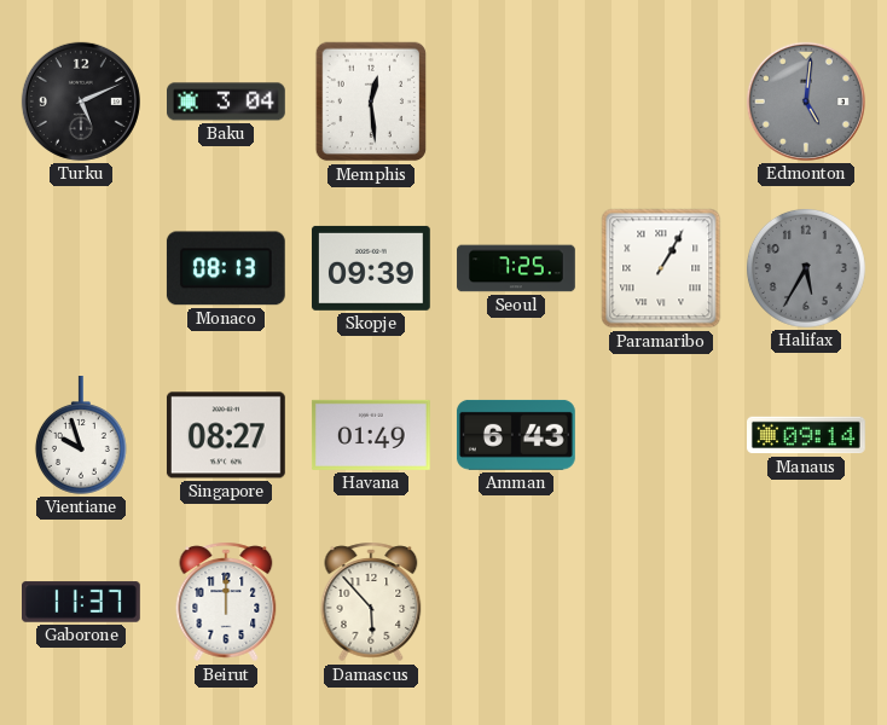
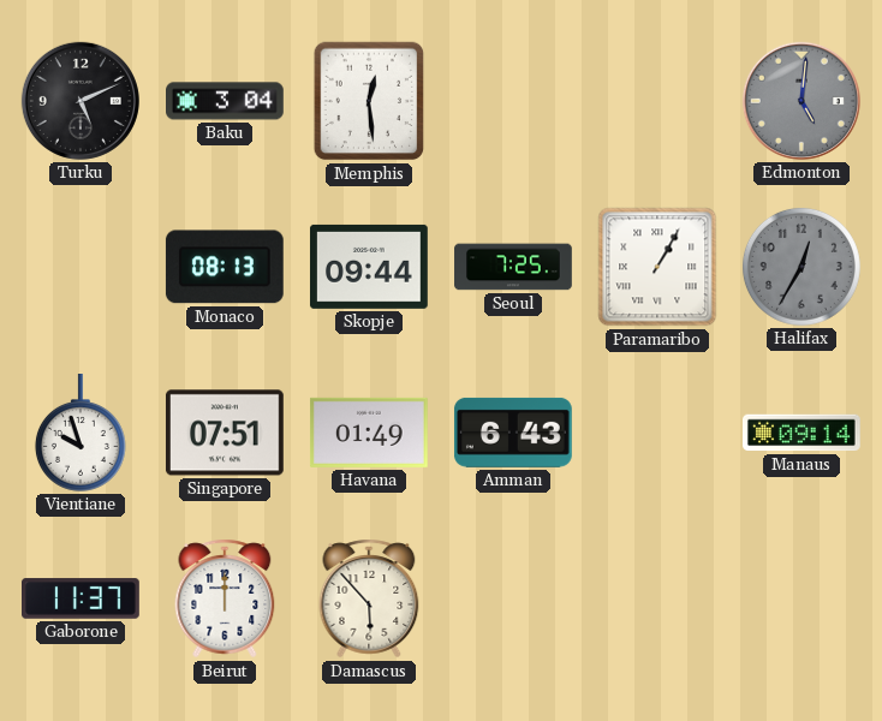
Skopje: 09:39 -> 09:44
Halifax: 5:35 -> 12:35
Singapore: 08:27 -> 07:51
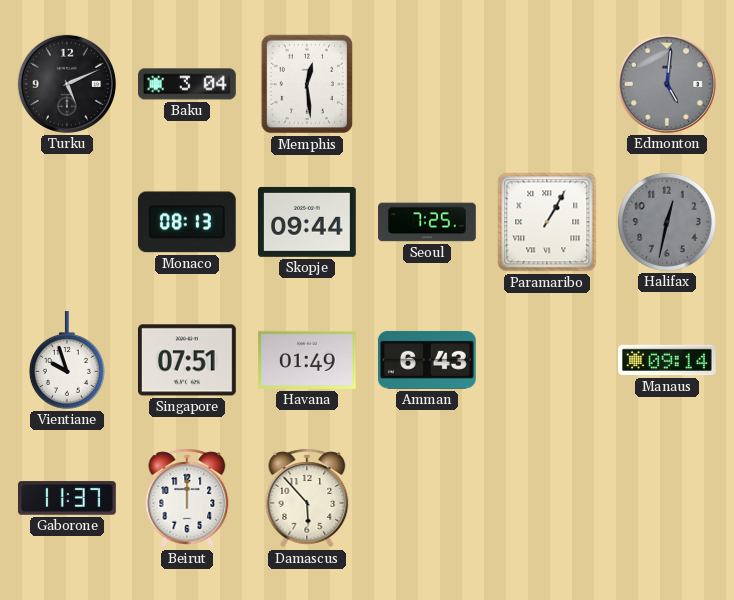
Halifax: 12:35 -> 12:32
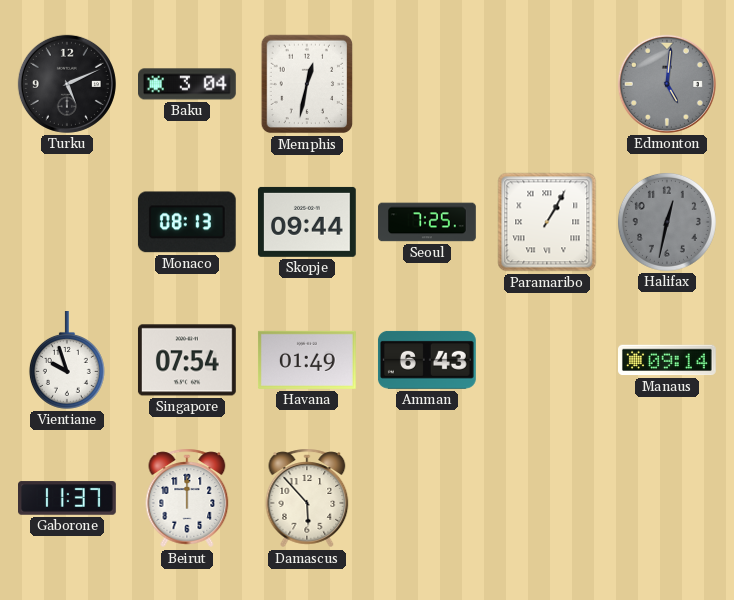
Memphis: 12:29 -> 12:32
Singapore: 07:51 -> 07:54
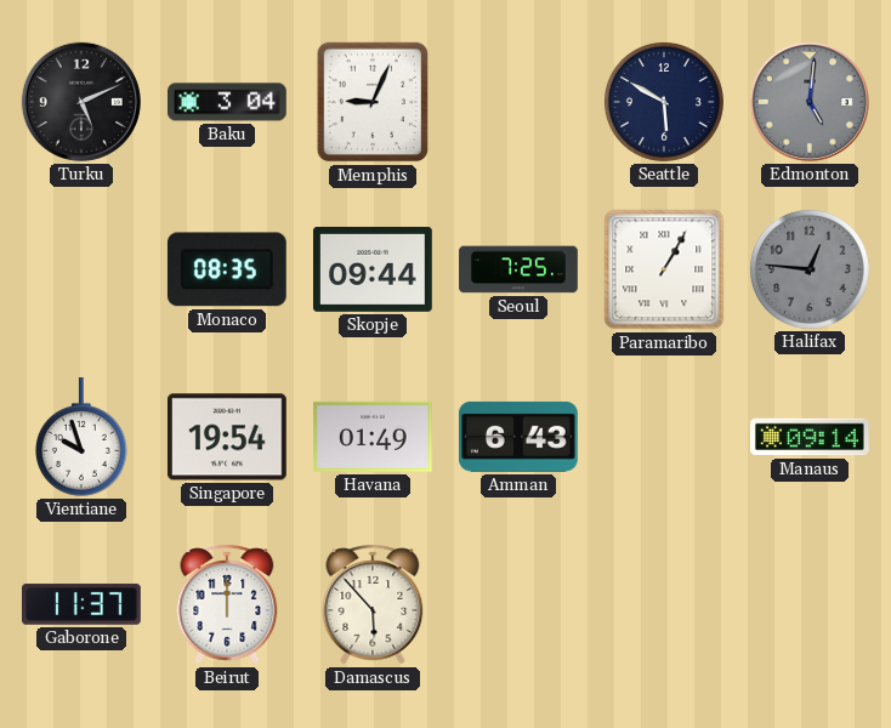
Memphis: 12:32 -> 9:04
Seattle: none -> 5:50
Monaco: 08:13 -> 08:35
Halifax: 12:32 -> 12:46
Singapore: 07:54 -> 19:54
